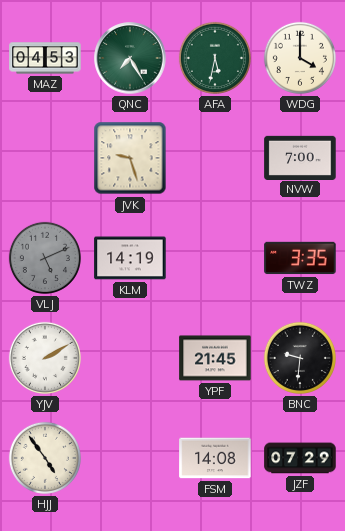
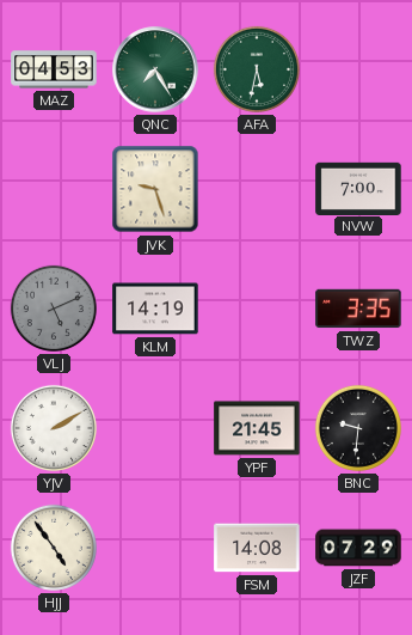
WDG: 4:00 -> none
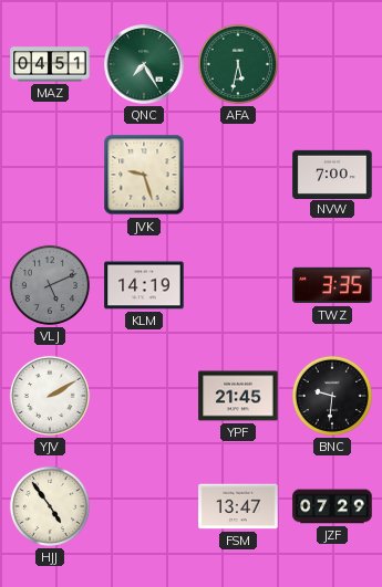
MAZ: 04:53 -> 04:51
FSM: 14:08 -> 13:47
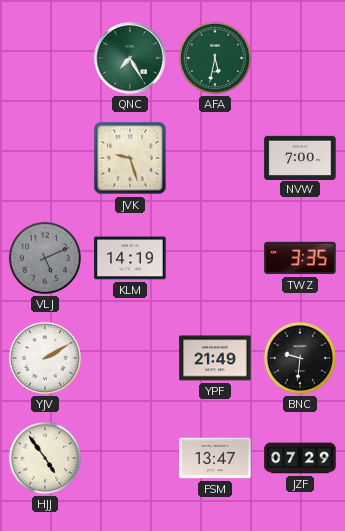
MAZ: 04:51 -> none
YPF: 21:45 -> 21:49
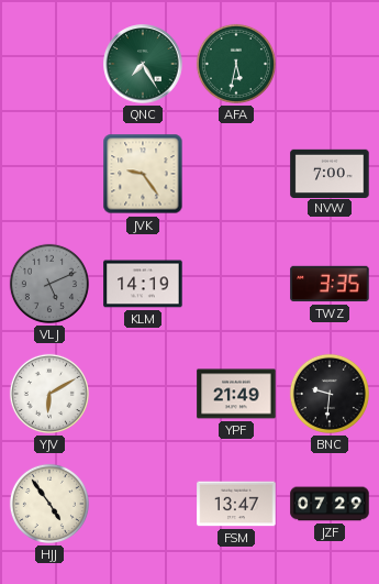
JVK: 9:27 -> 9:24
YJV: 2:10 -> 6:10
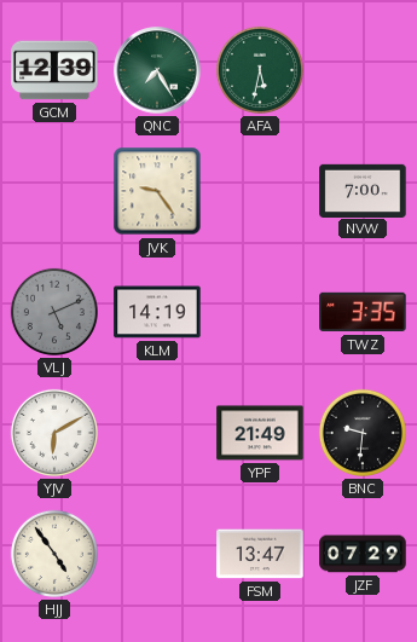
GCM: none -> 12:39
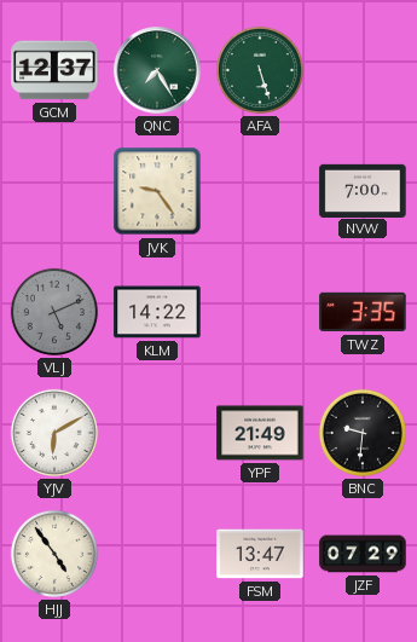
GCM: 12:39 -> 12:37
AFA: 5:32 -> 5:27
KLM: 14:19 -> 14:22
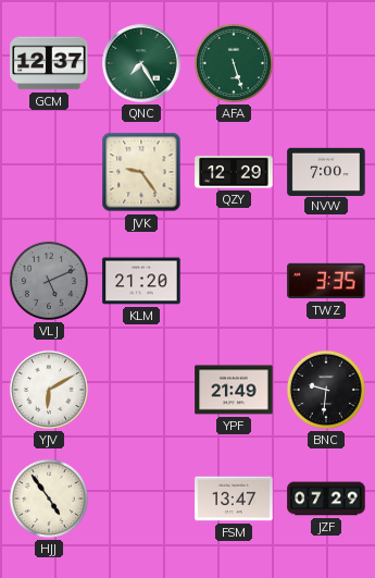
QZY: none -> 12:29
KLM: 14:22 -> 21:20
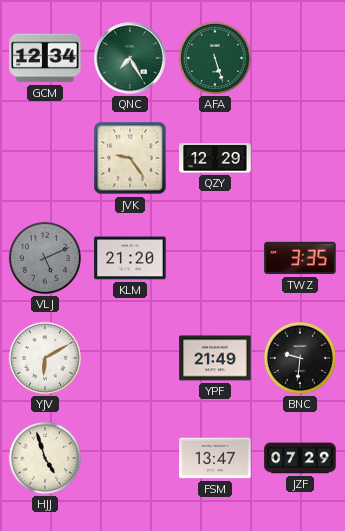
GCM: 12:37 -> 12:34
NVW: 7:00 -> none
HJJ: 4:54 -> 4:57
